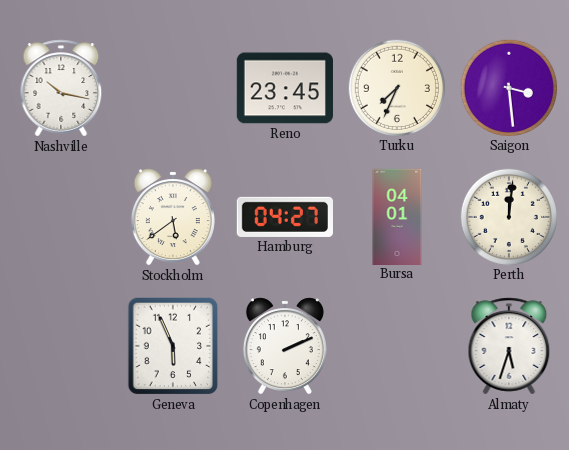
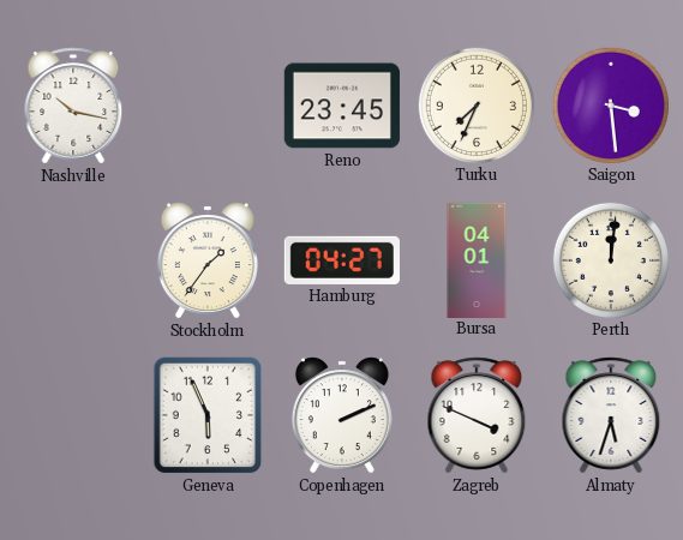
Stockholm: 5:39 -> 1:36
Zagreb: none -> 3:49
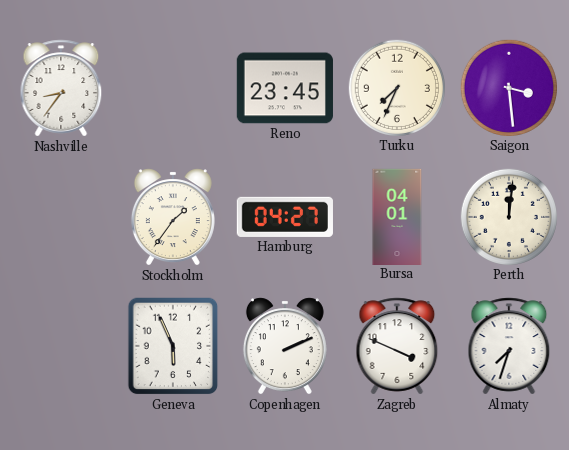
Nashville: 10:17 -> 8:36
Almaty: 5:33 -> 7:33
